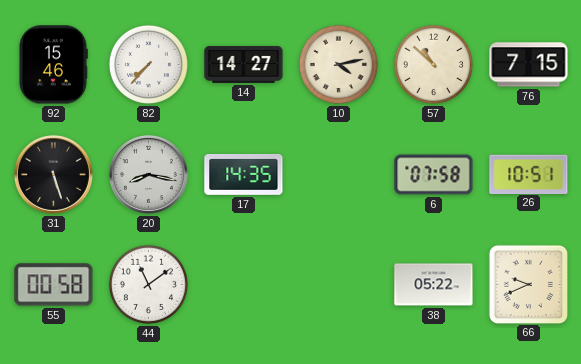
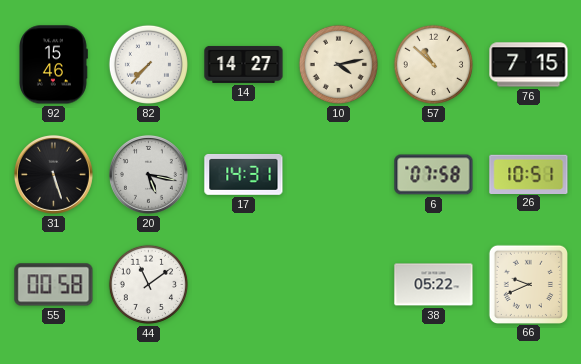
20: 8:17 -> 5:17
17: 14:35 -> 14:31
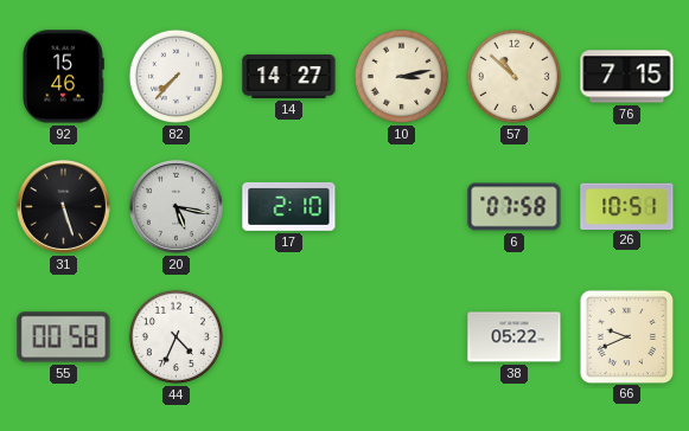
10: 4:13 -> 3:13
17: 14:31 -> 2:10
44: 11:09 -> 4:34
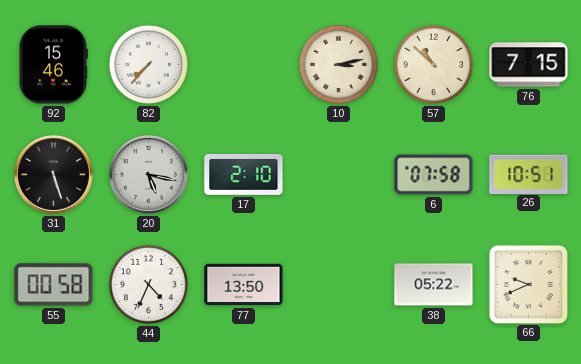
14: 14:27 -> none
77: none -> 13:50
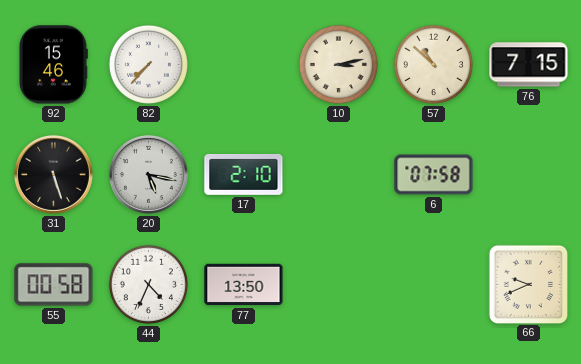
26: 10:51 -> none
38: 05:22 -> none
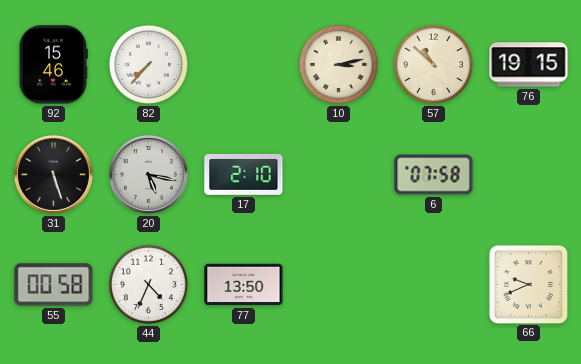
76: 7:15 -> 19:15
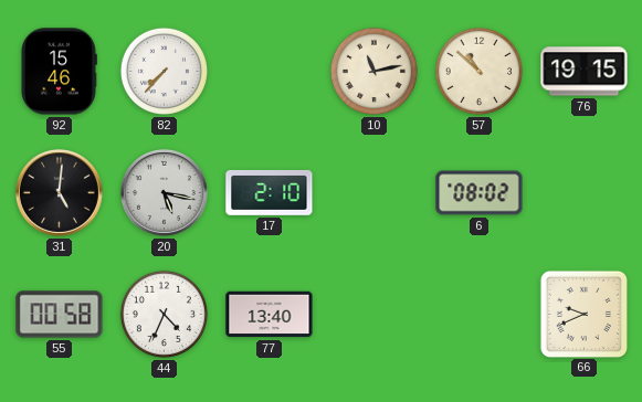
10: 3:13 -> 11:13
31: 5:27 -> 5:01
6: 07:58 -> 08:02
77: 13:50 -> 13:40
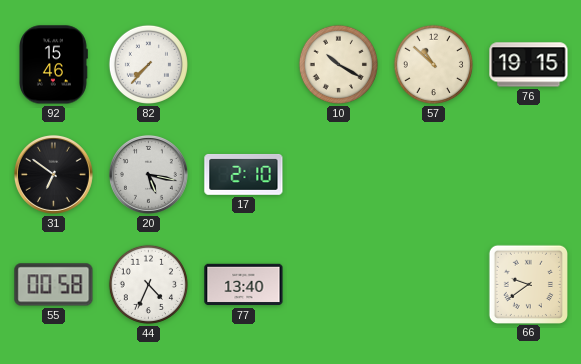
10: 11:13 -> 10:20
31: 5:01 -> 6:51
6: 08:02 -> none
66: 9:41 -> 9:39
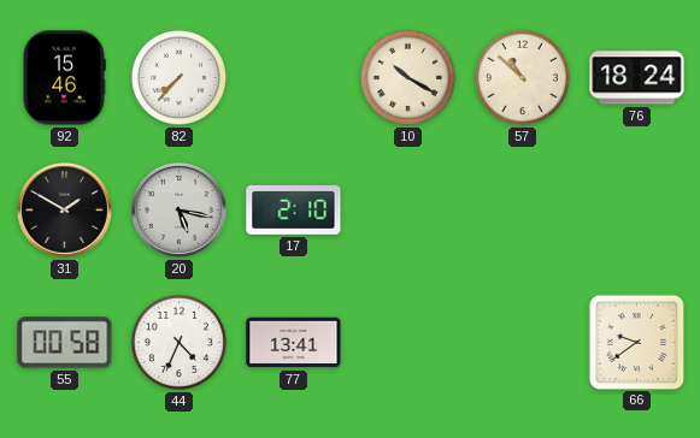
76: 19:15 -> 18:24
31: 6:51 -> 1:50
77: 13:40 -> 13:41
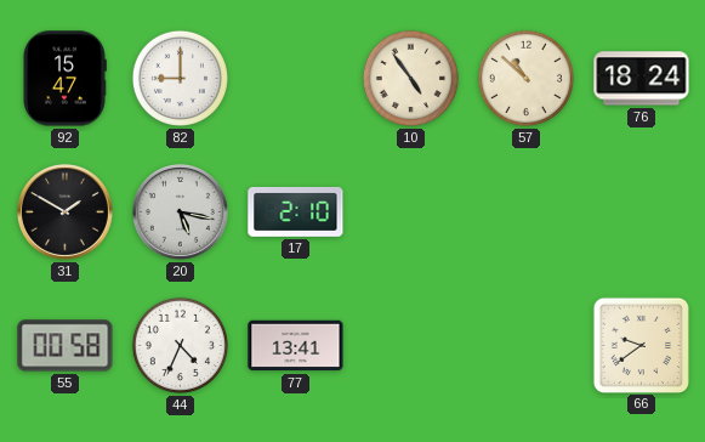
92: 15:46 -> 15:47
82: 7:37 -> 9:00
10: 10:20 -> 4:54
